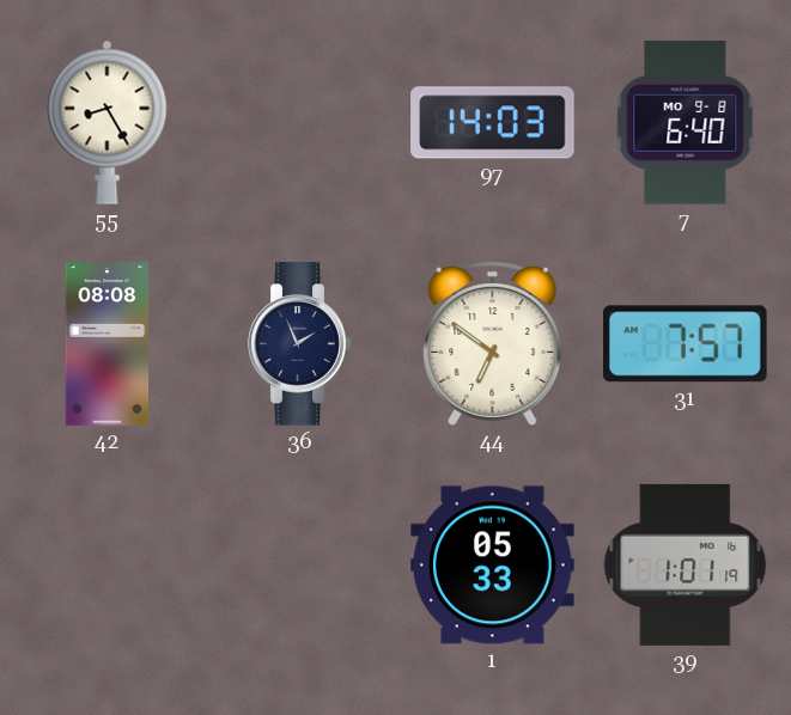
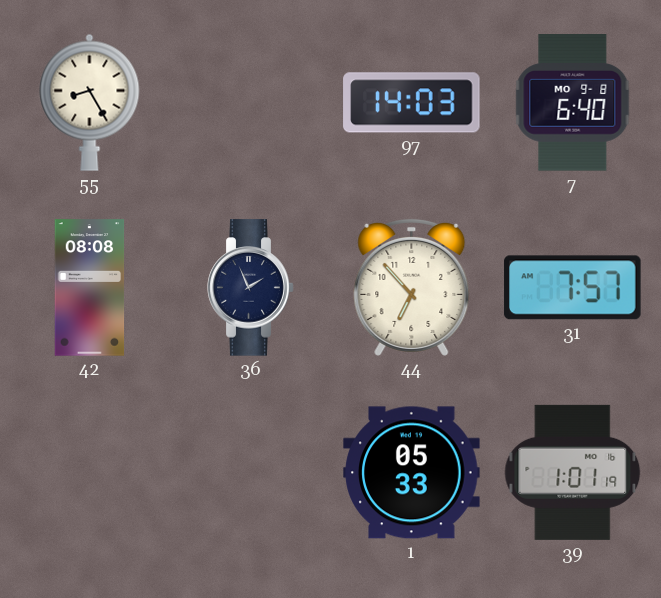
44: 6:51 -> 6:53
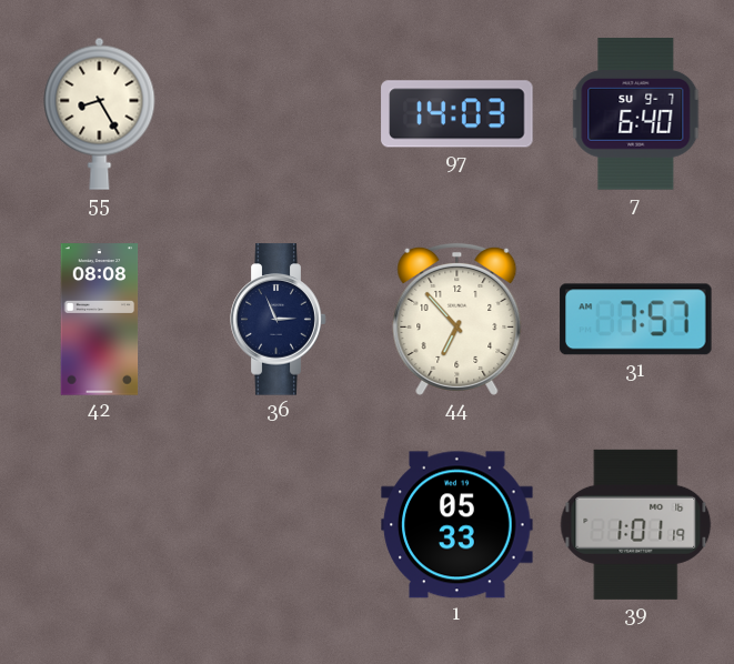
7 date: MO 9-8 -> SU 9-7
36: 1:56 -> 2:56
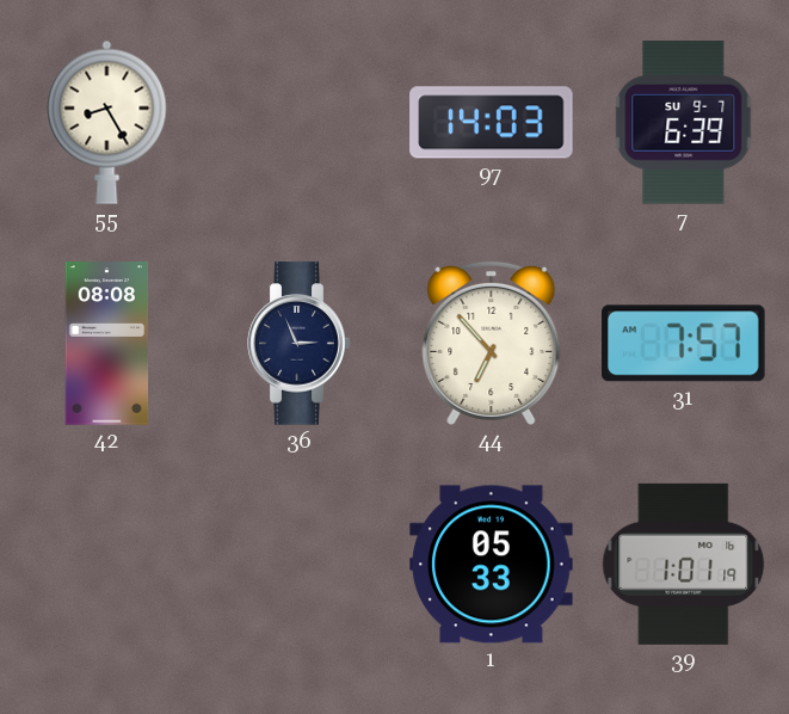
7: 6:40 -> 6:39
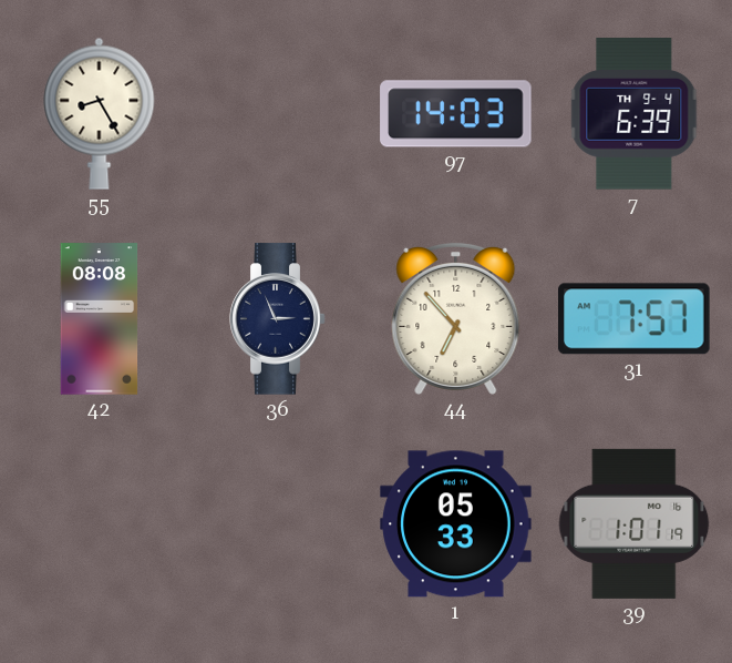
7 date: SU 9-7 -> TH 9-4
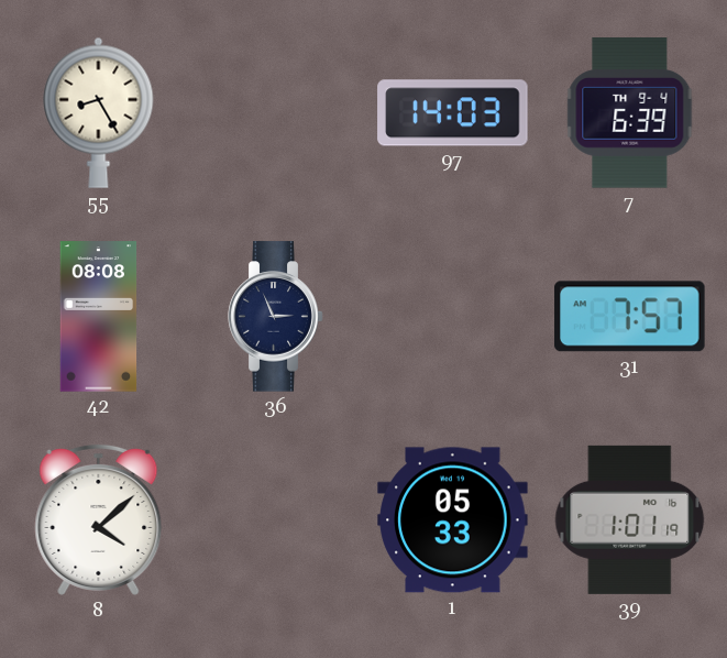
44: 6:53 -> none
8: none -> 4:08
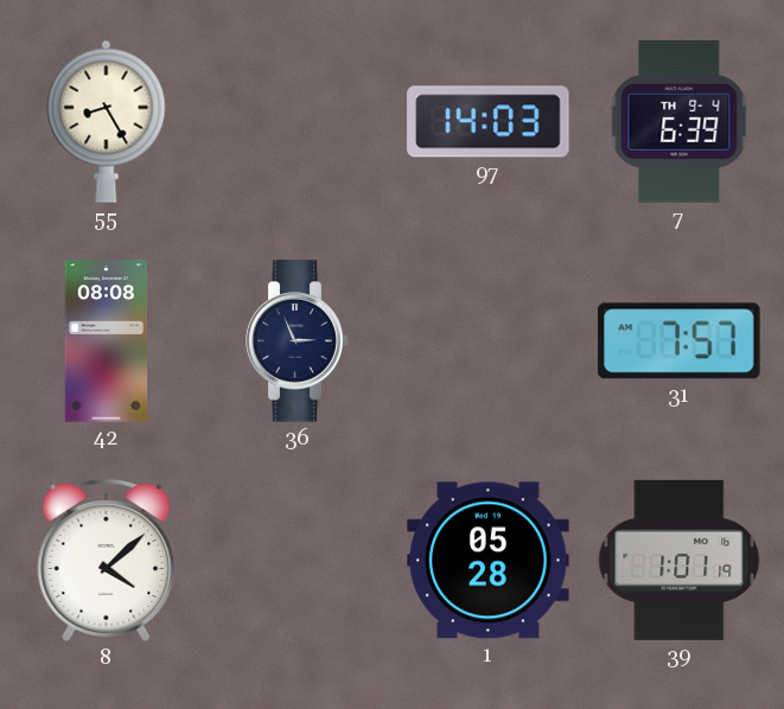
1: 05:33 -> 05:28
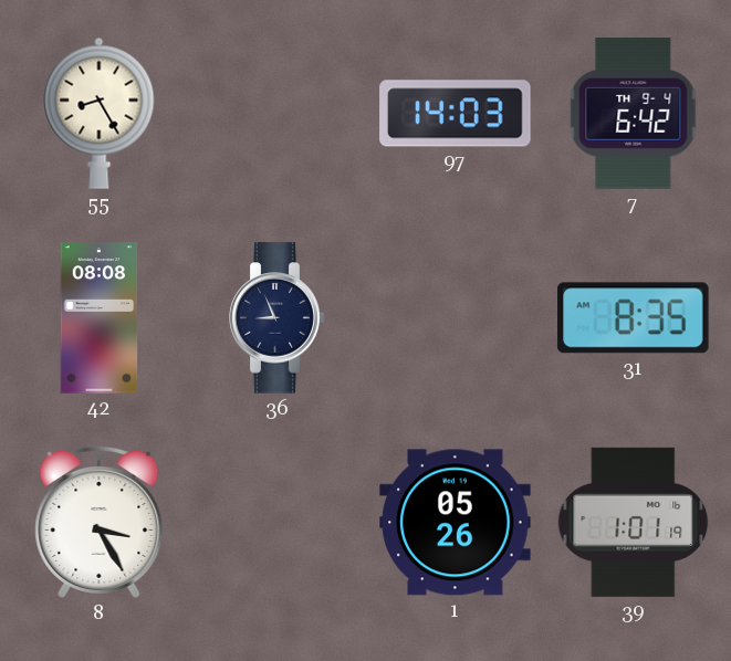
7: 6:39 -> 6:42
36: 2:56 -> 8:56
31: 7:57 -> 8:35
8: 4:08 -> 3:25
1: 05:28 -> 05:26
